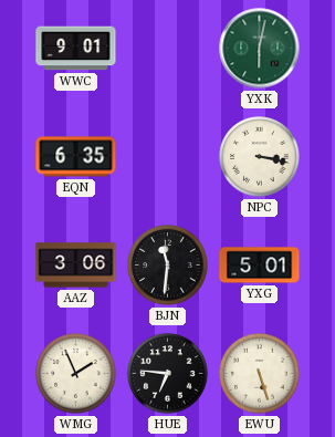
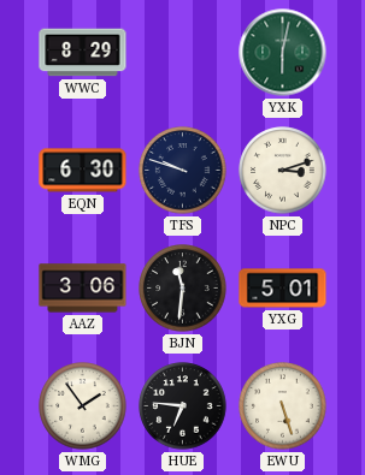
WWC: 9:01 -> 8:29
EQN: 6:35 -> 6:30
TFS: none -> 9:48
NPC: 3:17 -> 3:12
WMG: 1:56 -> 1:54
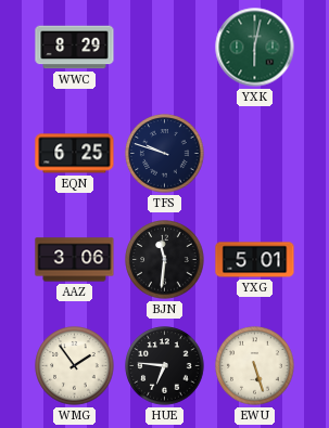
EQN: 6:30 -> 6:25
NPC: 3:12 -> none
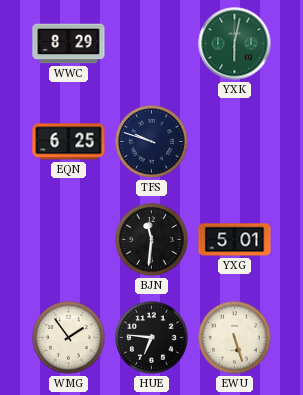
AAZ: 3:06 -> none
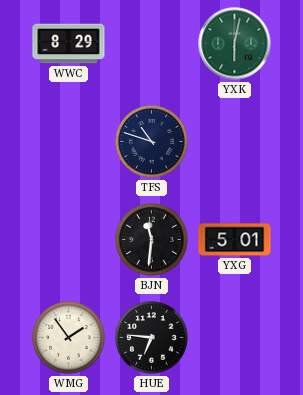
EQN: 6:25 -> none
TFS: 9:48 -> 10:48
EWU: 5:27 -> none
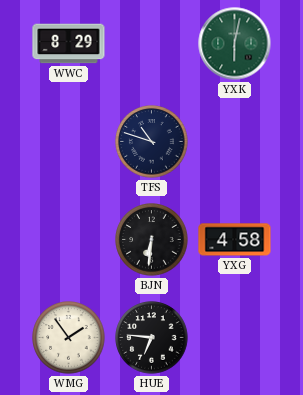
BJN: 11:31 -> 6:31
YXG: 5:01 -> 4:58
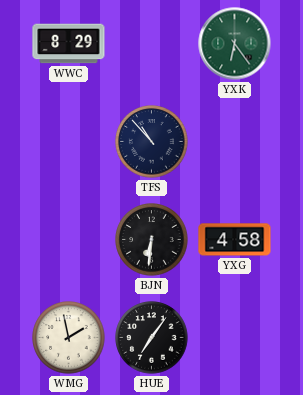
YXK: 6:02 -> 6:24
TFS: 10:48 -> 10:53
WMG: 1:54 -> 1:58
HUE: 6:46 -> 7:06
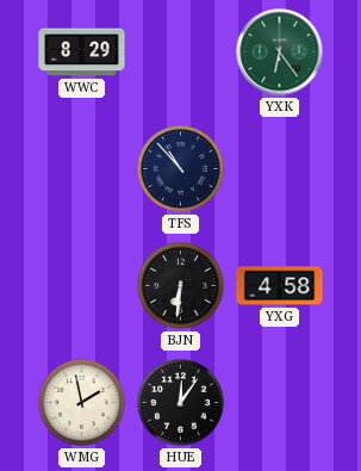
HUE: 7:06 -> 12:06
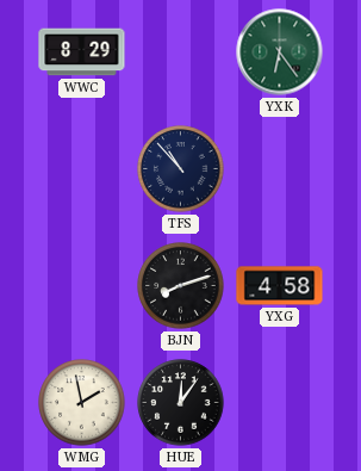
BJN: 6:31 -> 8:12
